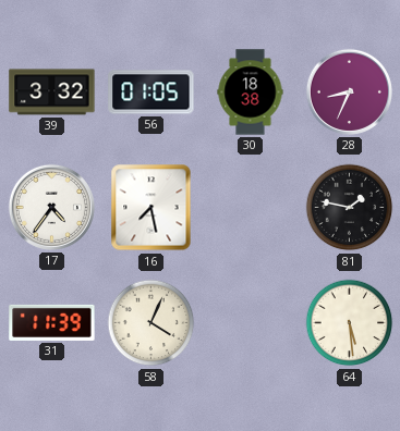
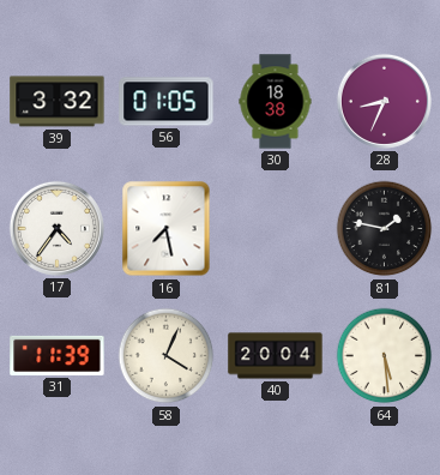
40: none -> 20:04
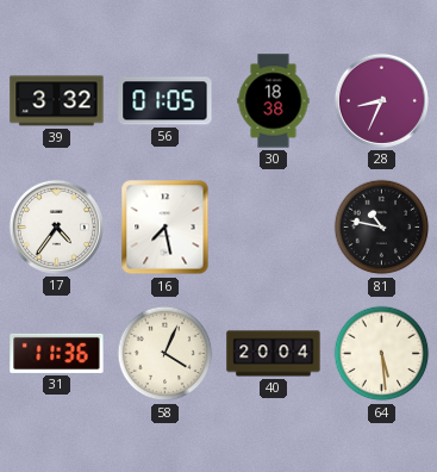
81: 1:47 -> 10:47
31: 11:39 -> 11:36
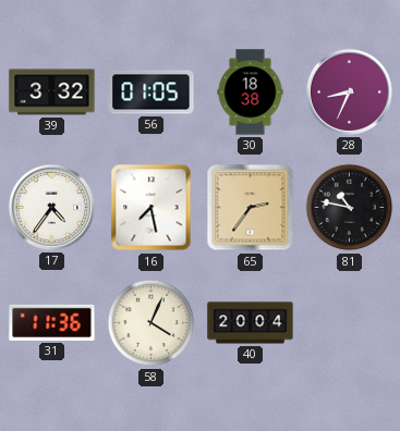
65: none -> 2:36
64: 5:29 -> none
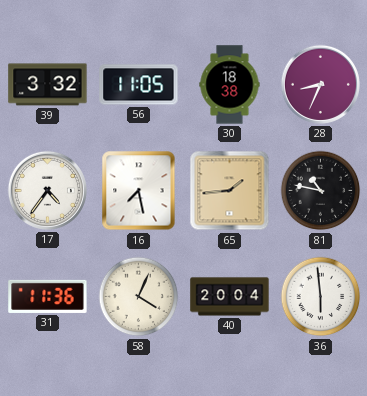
56: 01:05 -> 11:05
65: 2:36 -> 1:44
36: none -> 5:59
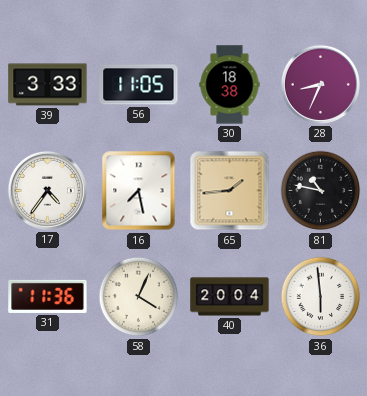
39: 3:32 -> 3:33
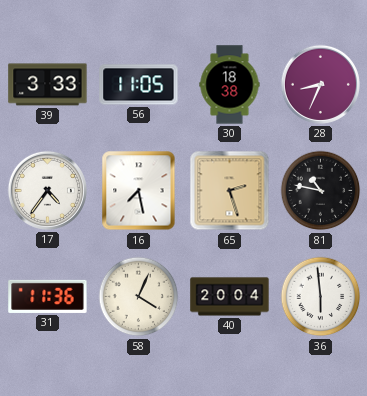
65: 1:44 -> 2:27
